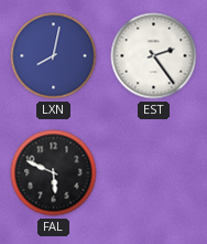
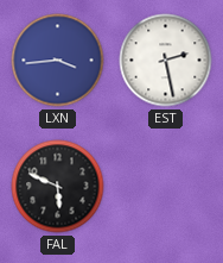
LXN: 8:02 -> 3:44
EST: 2:24 -> 2:28
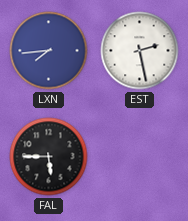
LXN: 3:44 -> 7:44
FAL: 5:49 -> 5:45
